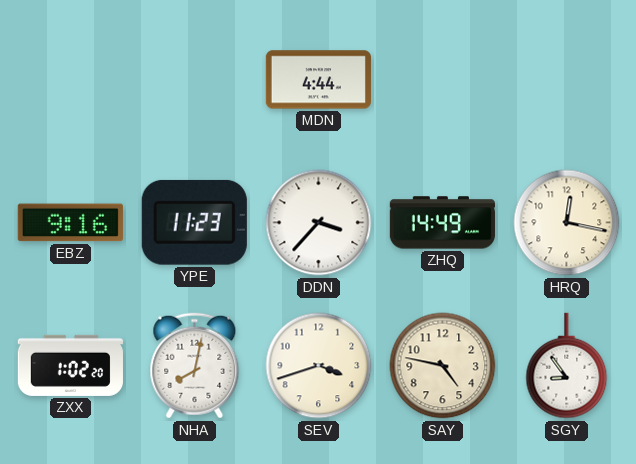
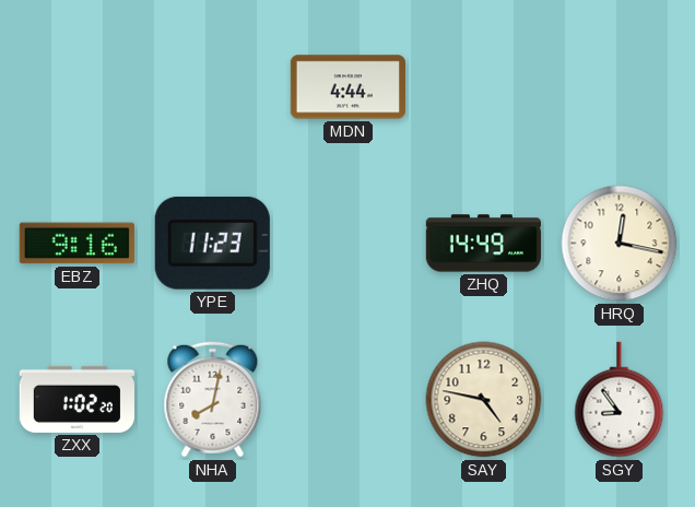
DDN: 3:37 -> none
SEV: 3:42 -> none
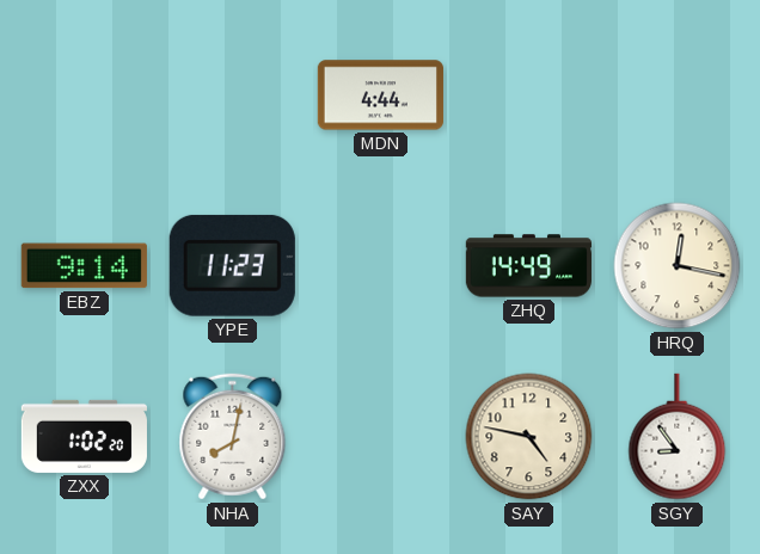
EBZ: 9:16 -> 9:14
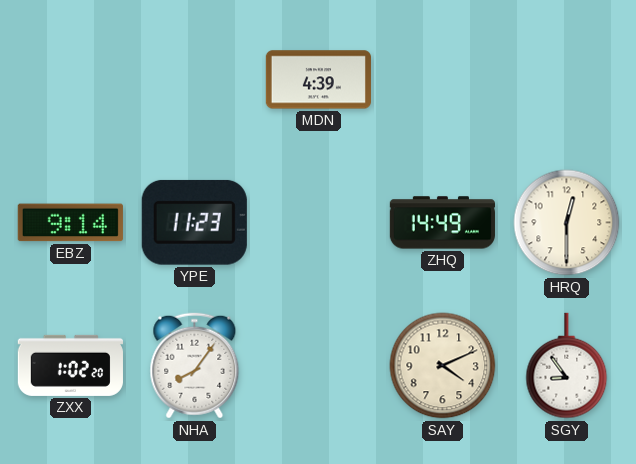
MDN: 4:44 -> 4:39
HRQ: 12:17 -> 12:30
NHA: 8:02 -> 8:06
SAY: 4:47 -> 4:11
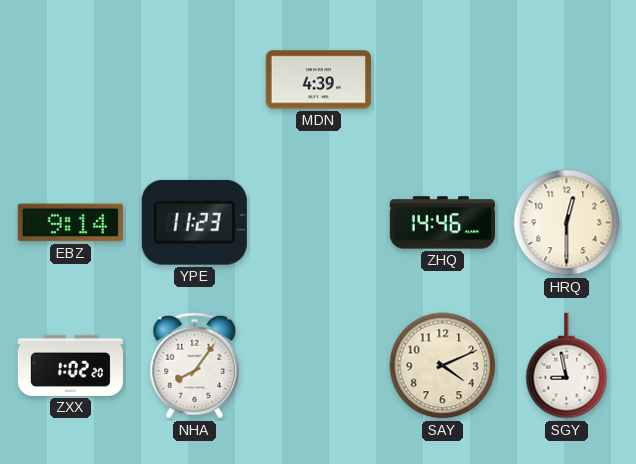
ZHQ: 14:49 -> 14:46
SGY: 8:54 -> 8:58
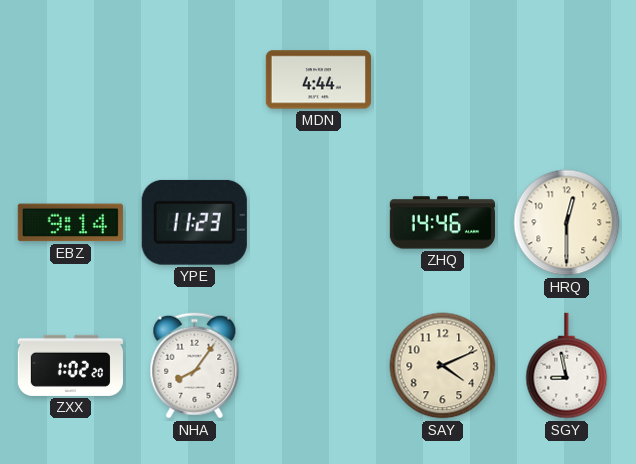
MDN: 4:39 -> 4:44
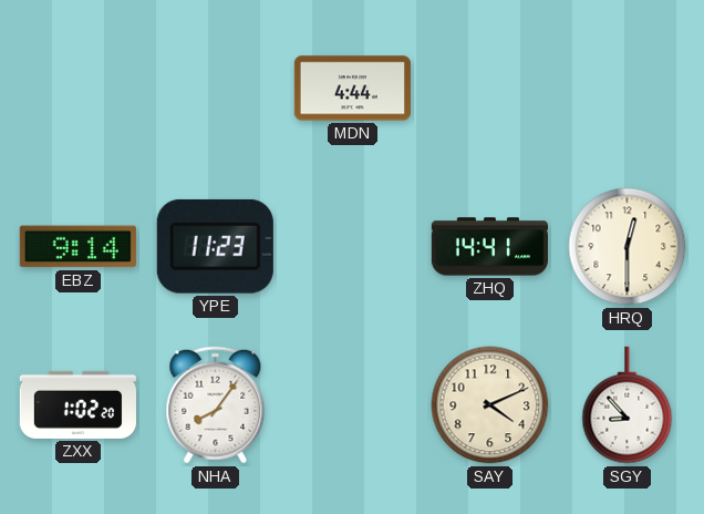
ZHQ: 14:46 -> 14:41
SGY: 8:58 -> 8:53
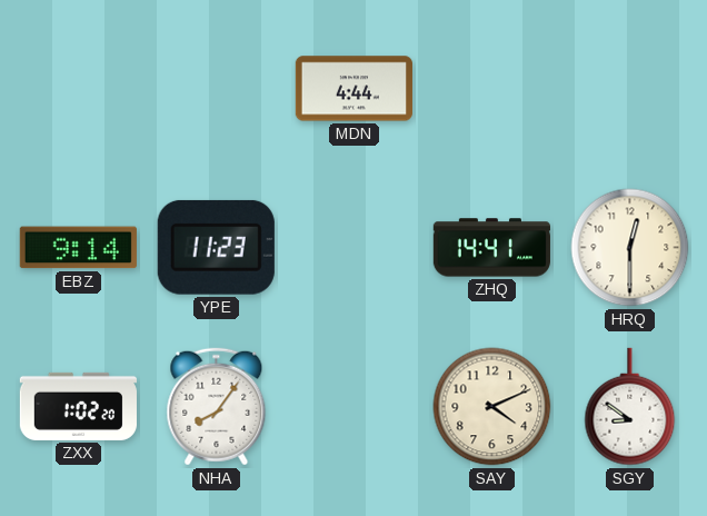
SGY: 8:53 -> 8:51
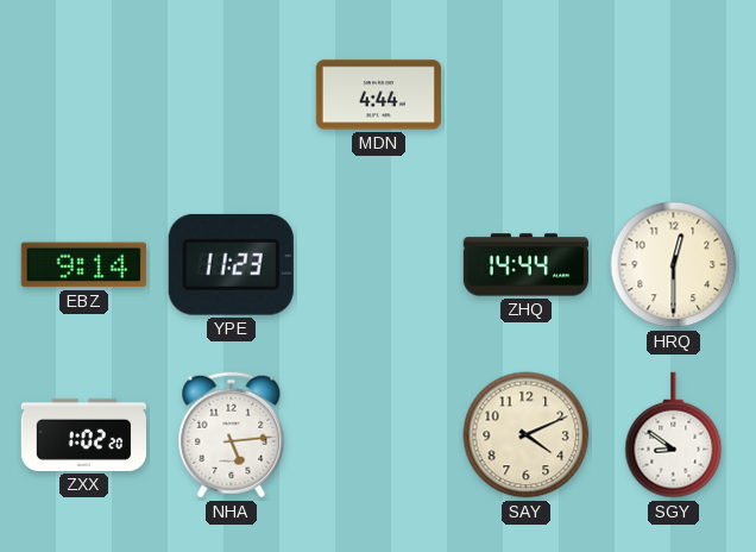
ZHQ: 14:41 -> 14:44
NHA: 8:06 -> 5:14
